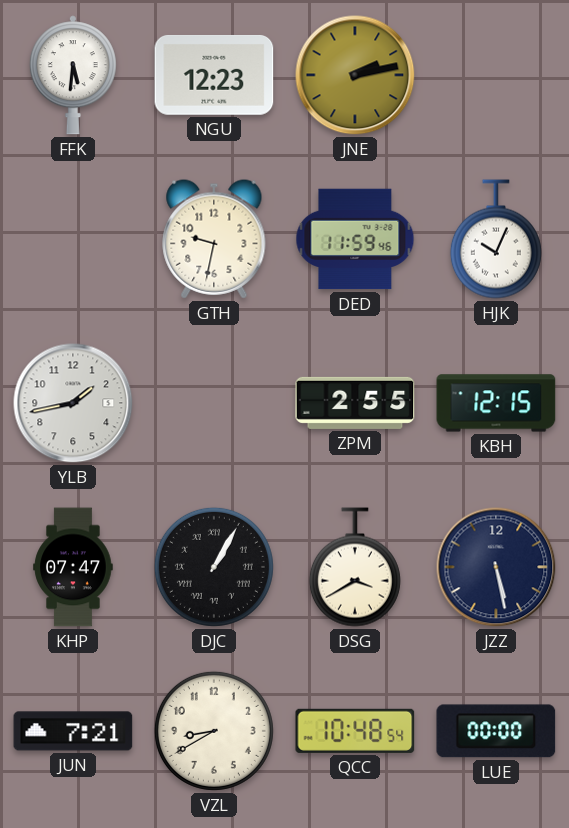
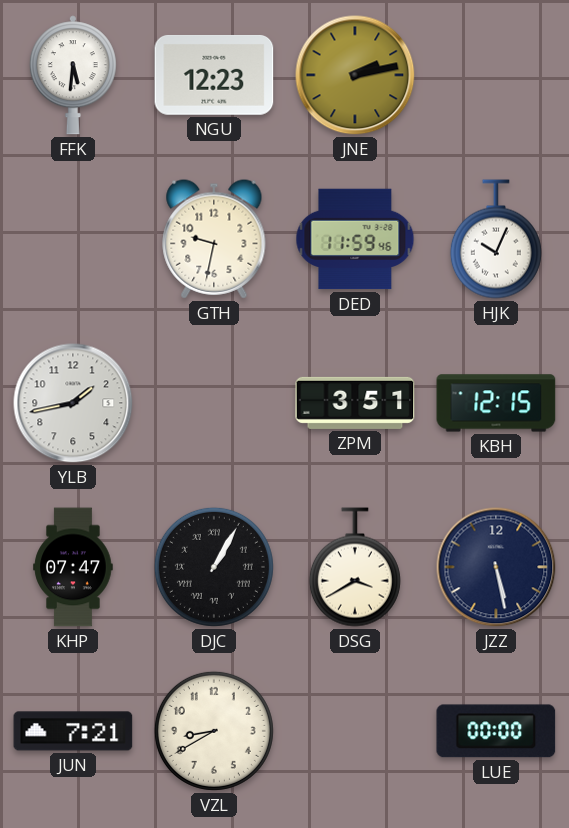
ZPM: 2:55 -> 3:51
QCC: 10:48 -> none
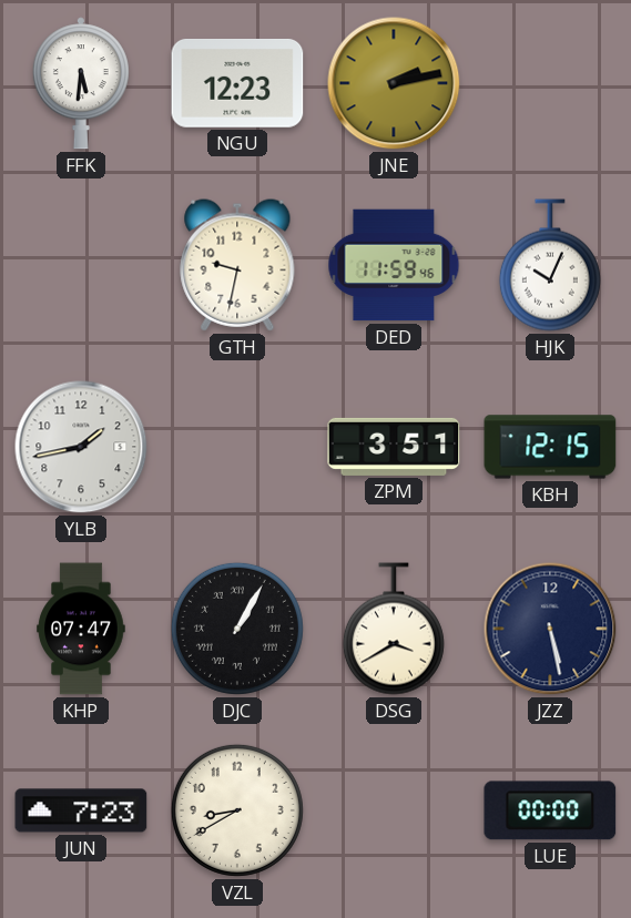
JUN: 7:21 -> 7:23
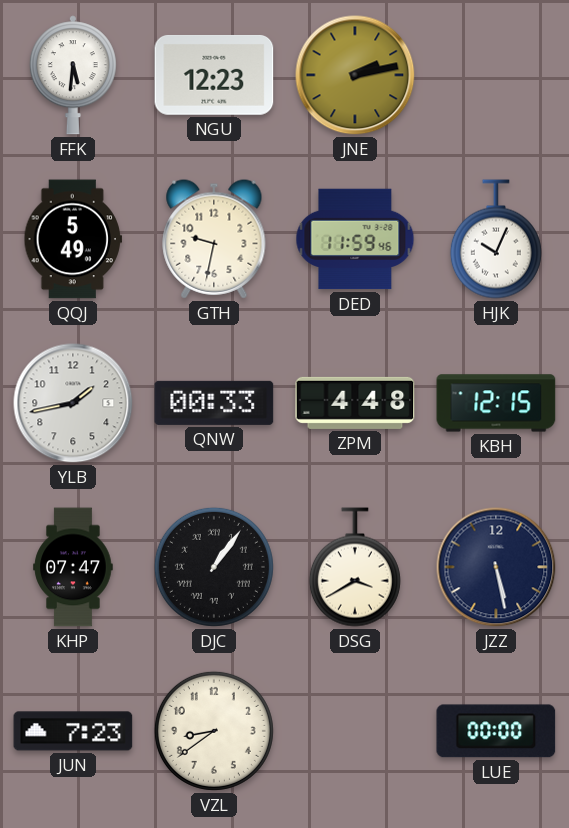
QQJ: none -> 5:49
QNW: none -> 00:33
ZPM: 3:51 -> 4:48
DJC: 1:05 -> 1:06
VZL: 8:40 -> 8:39
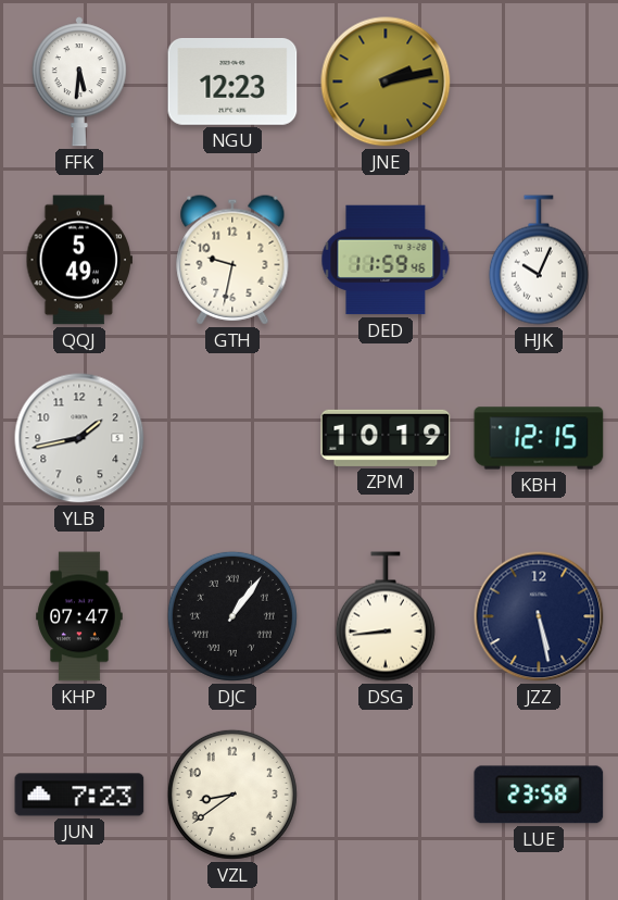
QNW: 00:33 -> none
ZPM: 4:48 -> 10:19
DSG: 3:40 -> 8:44
LUE: 00:00 -> 23:58
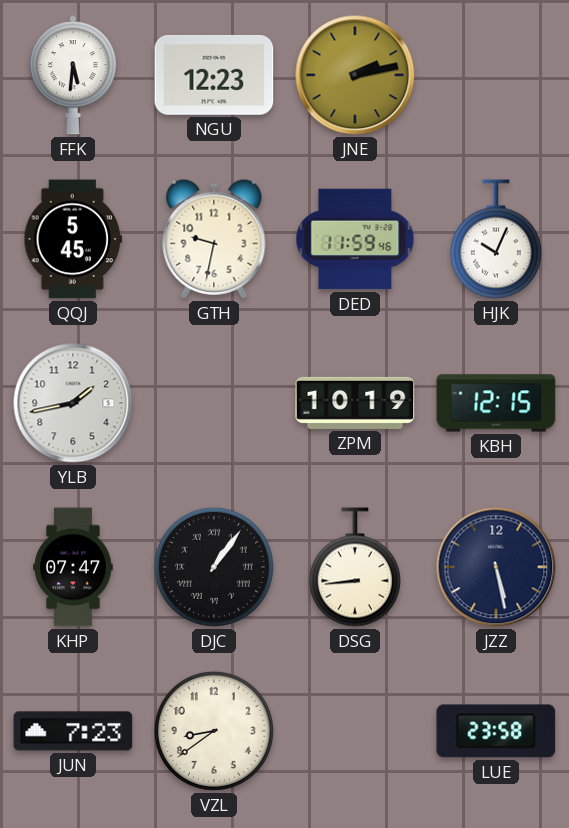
QQJ: 5:49 -> 5:45
